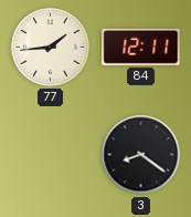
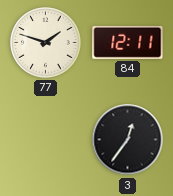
77: 1:44 -> 1:48
3: 8:21 -> 12:36
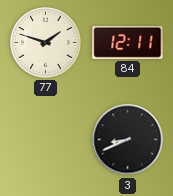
3: 12:36 -> 8:41
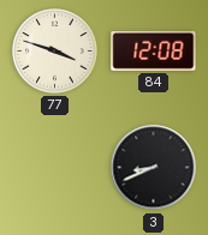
77: 1:48 -> 3:48
84: 12:11 -> 12:08
